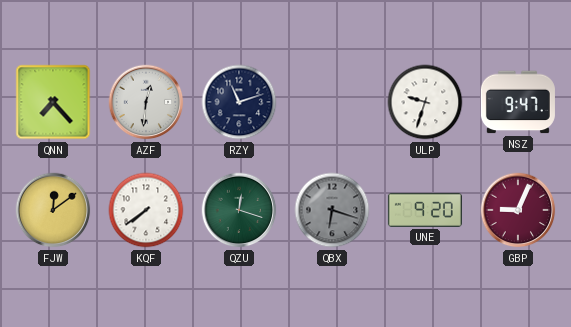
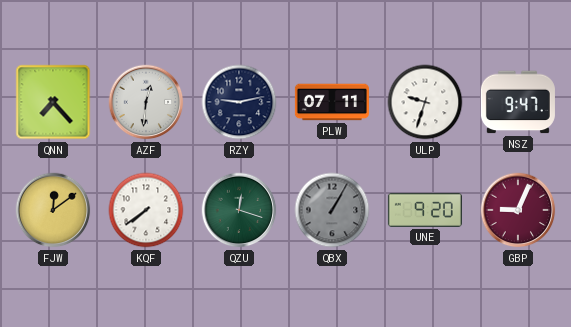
RZY: 11:12 -> 9:13
PLW: none -> 07:11
QBX: 6:18 -> 1:05
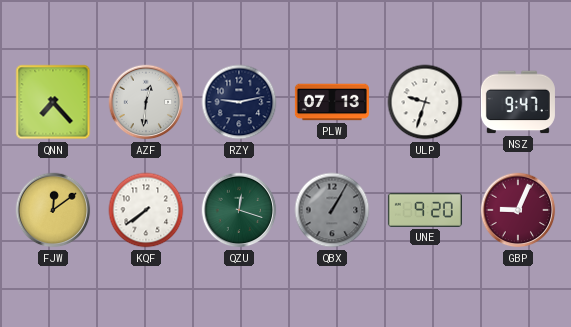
PLW: 07:11 -> 07:13
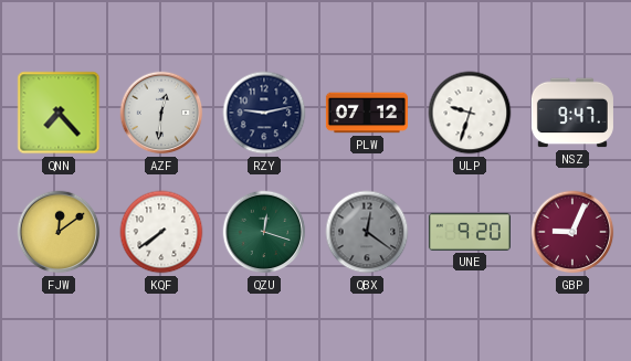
PLW: 07:13 -> 07:12
QBX: 1:05 -> 12:21
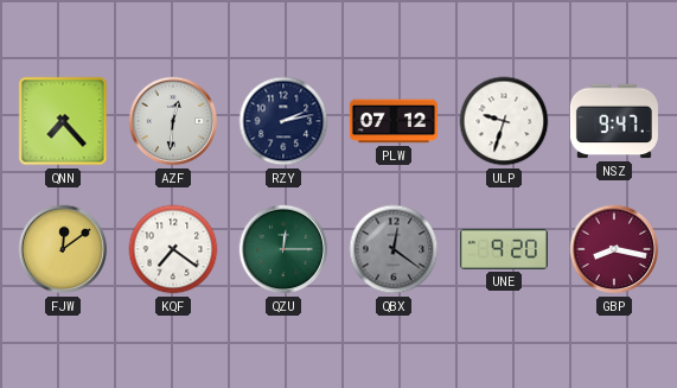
RZY: 9:13 -> 2:13
KQF: 7:39 -> 7:21
QZU: 12:18 -> 12:15
GBP: 9:04 -> 8:17
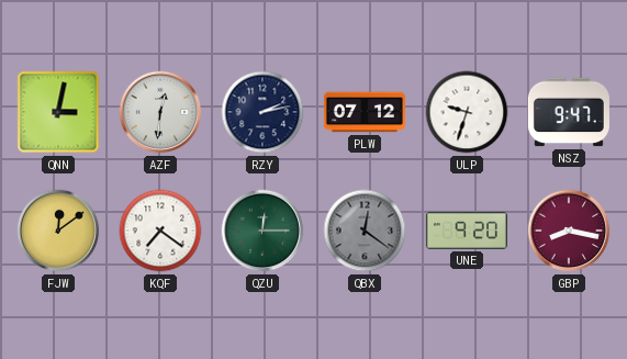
QNN: 7:23 -> 3:02
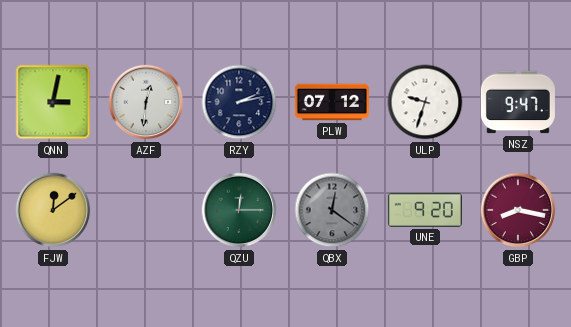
KQF: 7:21 -> none
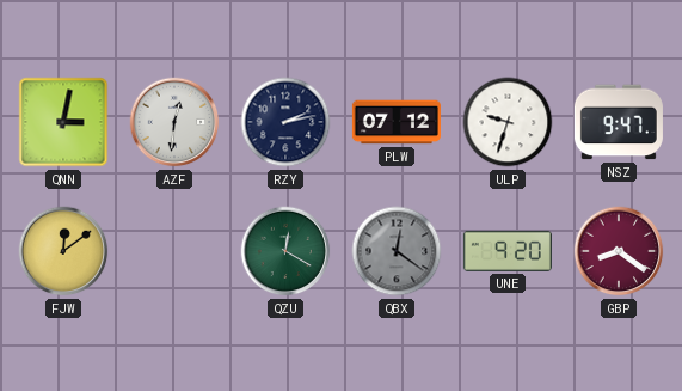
QZU: 12:15 -> 12:20
GBP: 8:17 -> 8:21
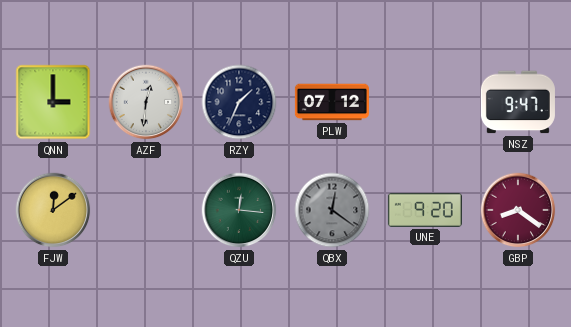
QNN: 3:02 -> 3:00
RZY: 2:13 -> 1:34
ULP: 9:33 -> none
QZU: 12:20 -> 12:16
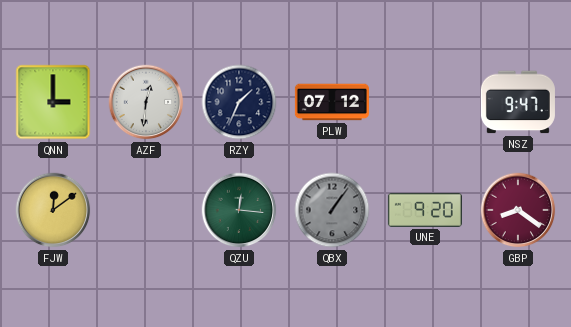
QBX: 12:21 -> 1:06
